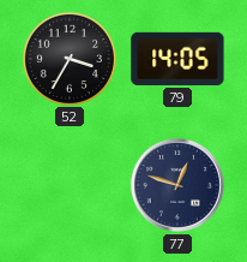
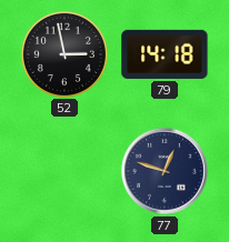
52: 3:35 -> 2:58
79: 14:05 -> 14:18
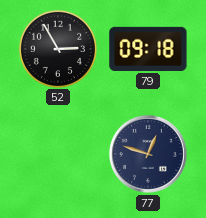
52: 2:58 -> 2:55
79: 14:18 -> 09:18
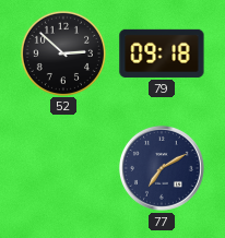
52: 2:55 -> 2:52
77: 12:48 -> 7:10
